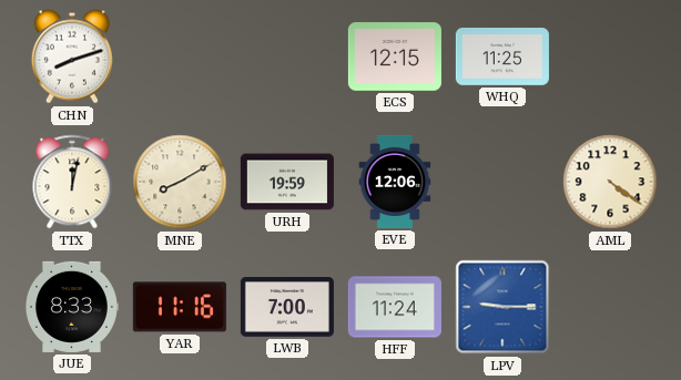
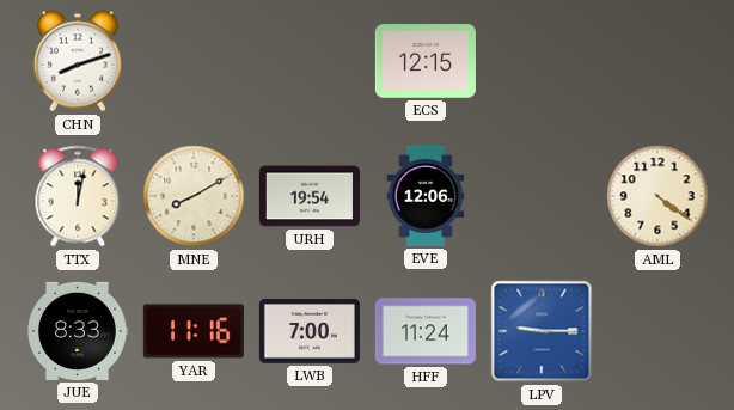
WHQ: 11:25 -> none
URH: 19:59 -> 19:54
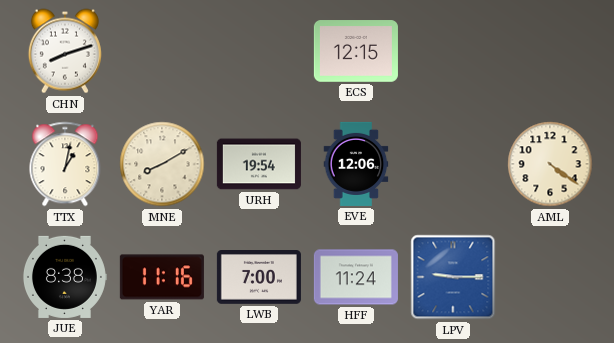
TTX: 12:02 -> 1:02
JUE: 8:33 -> 8:38
